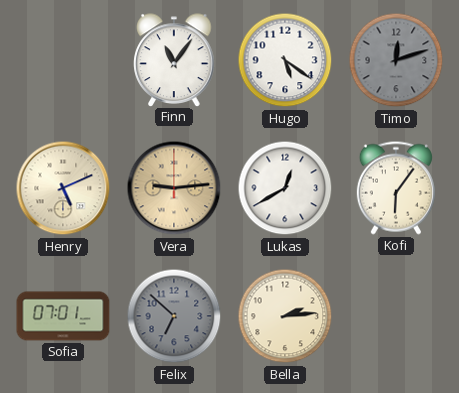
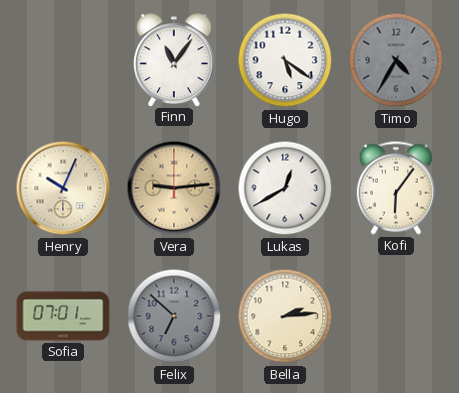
Timo: 12:12 -> 4:35
Henry: 5:11 -> 10:04
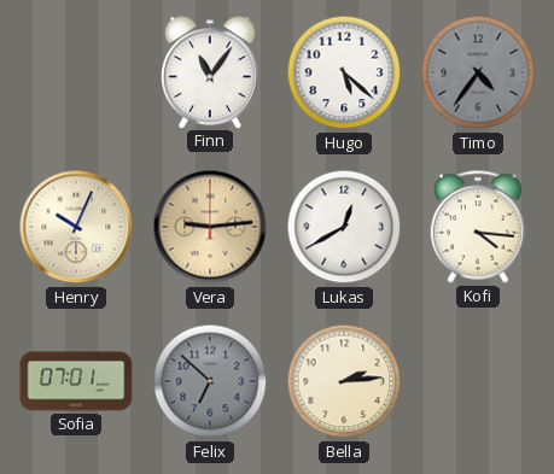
Hugo: 5:21 -> 5:22
Timo: 4:35 -> 4:36
Kofi: 6:06 -> 4:16
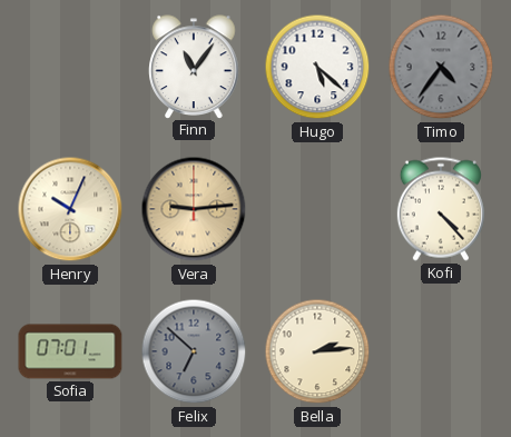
Lukas: 12:40 -> none
Kofi: 4:16 -> 4:23
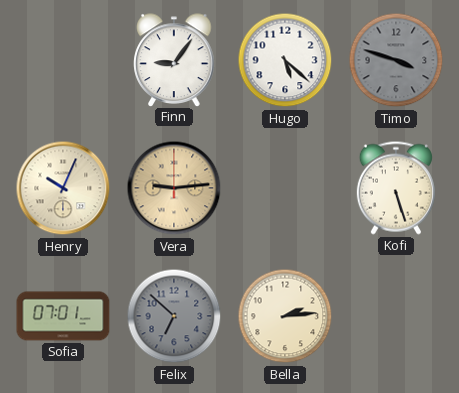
Finn: 11:06 -> 9:06
Timo: 4:36 -> 3:48
Kofi: 4:23 -> 5:27
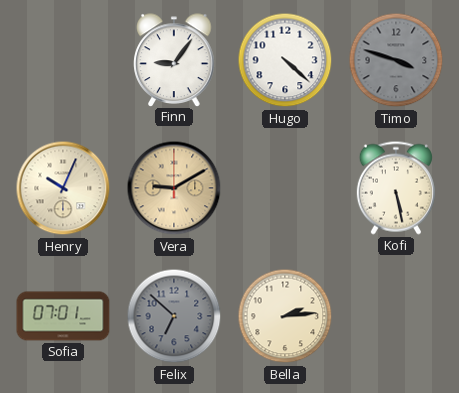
Hugo: 5:22 -> 4:22
Vera: 9:14 -> 9:10
Kofi: 5:27 -> 5:28
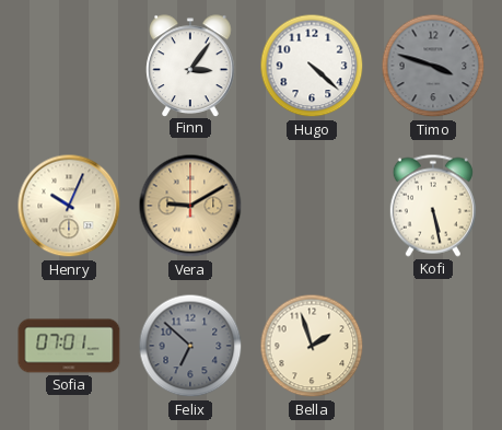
Finn: 9:06 -> 3:06
Bella: 2:14 -> 1:57
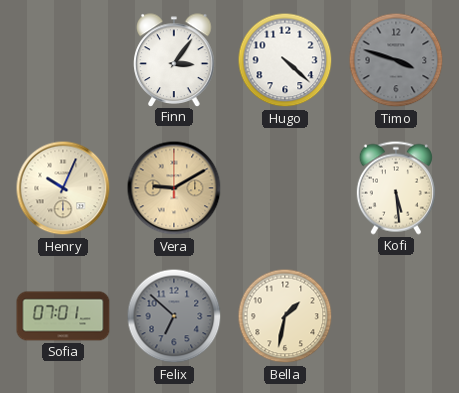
Kofi: 5:28 -> 5:29
Bella: 1:57 -> 1:32
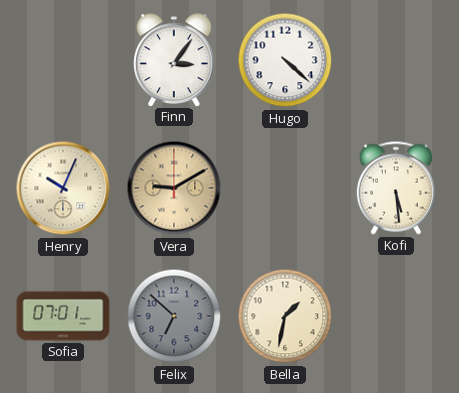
Timo: 3:48 -> none
